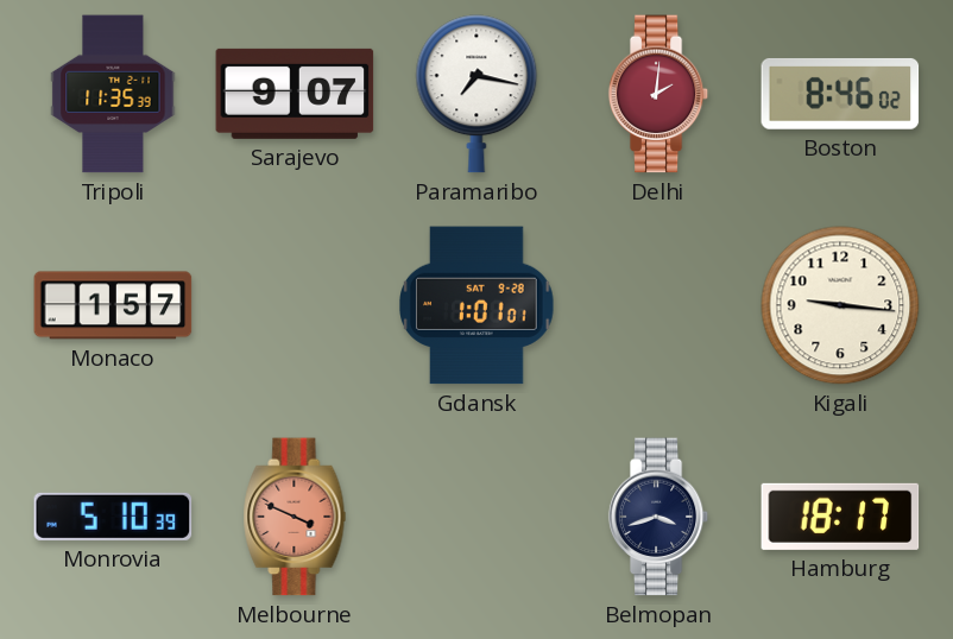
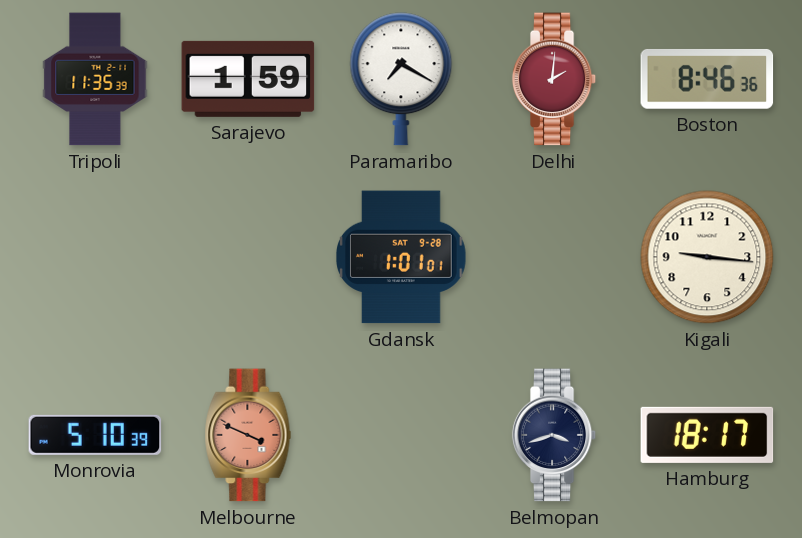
Sarajevo: 9:07 -> 1:59
Paramaribo: 7:17 -> 7:20
Boston: 8:46:02 -> 8:46:36
Monaco: 1:57 -> none
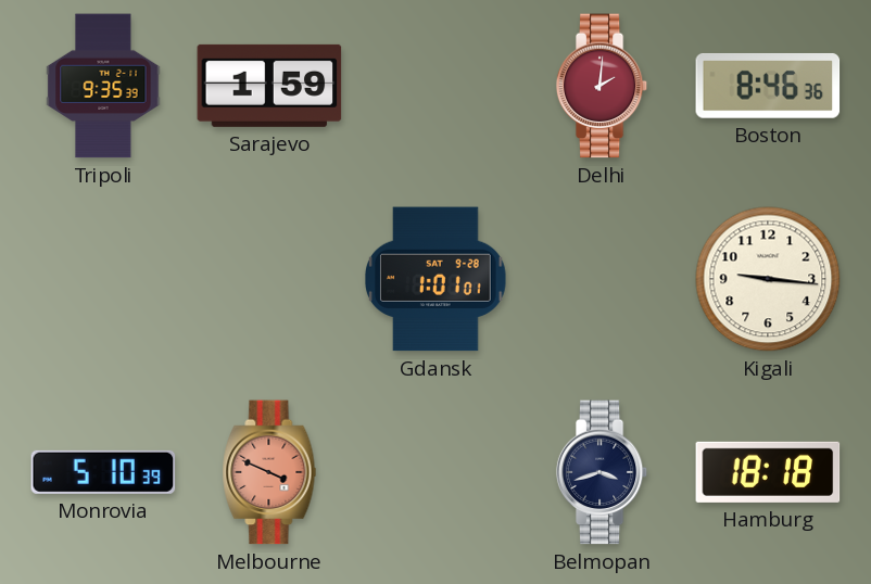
Tripoli: 11:35 -> 9:35
Paramaribo: 7:20 -> none
Hamburg: 18:17 -> 18:18
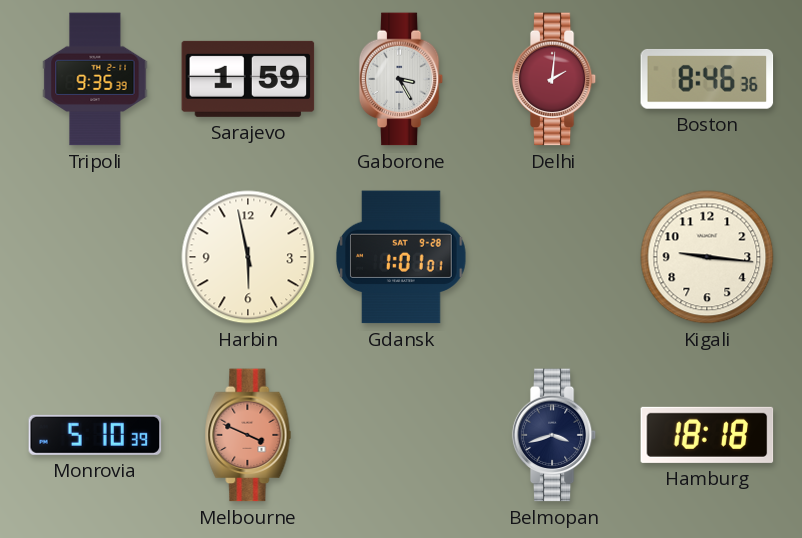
Gaborone: none -> 3:25
Harbin: none -> 5:58
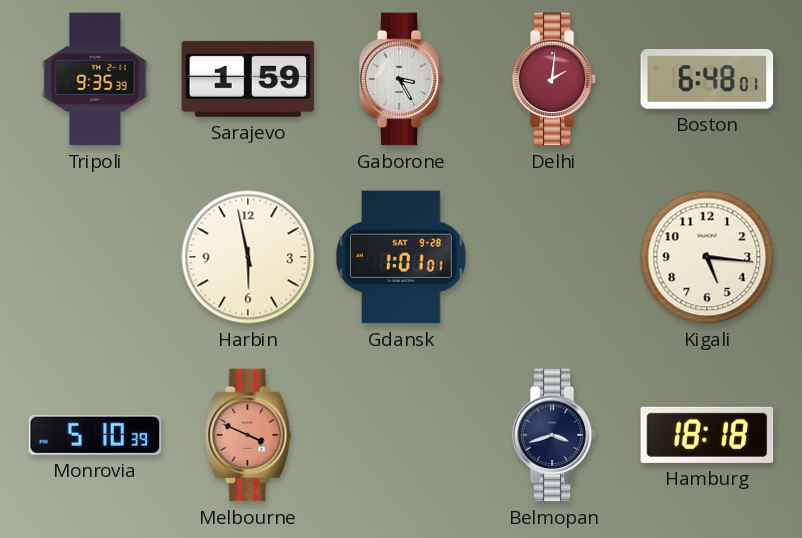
Boston: 8:46 -> 6:48
Kigali: 9:16 -> 5:16
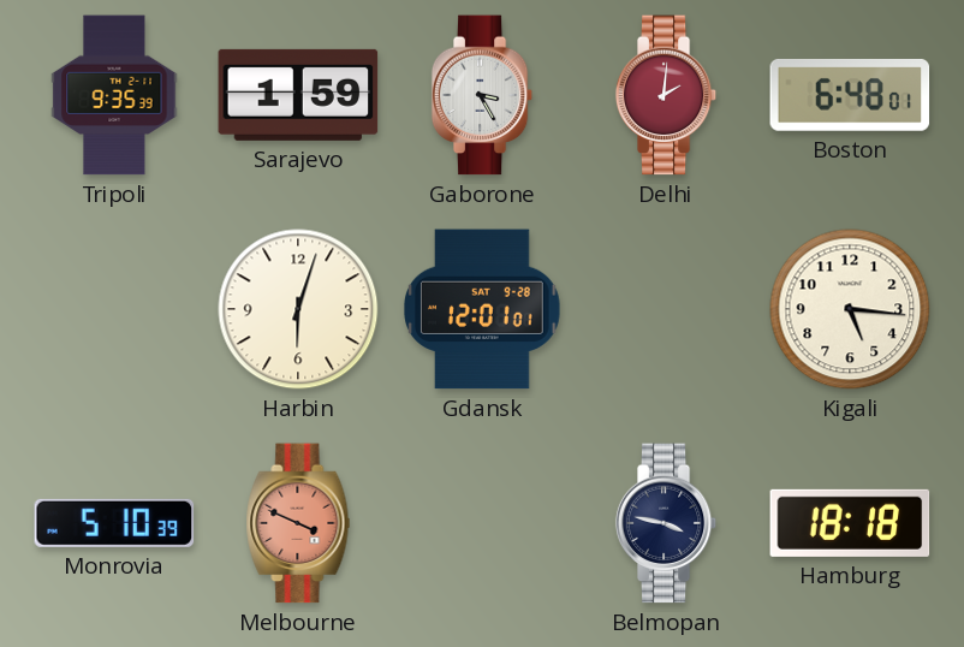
Harbin: 5:58 -> 6:03
Gdansk: 1:01 -> 12:01
Belmopan: 3:42 -> 3:47
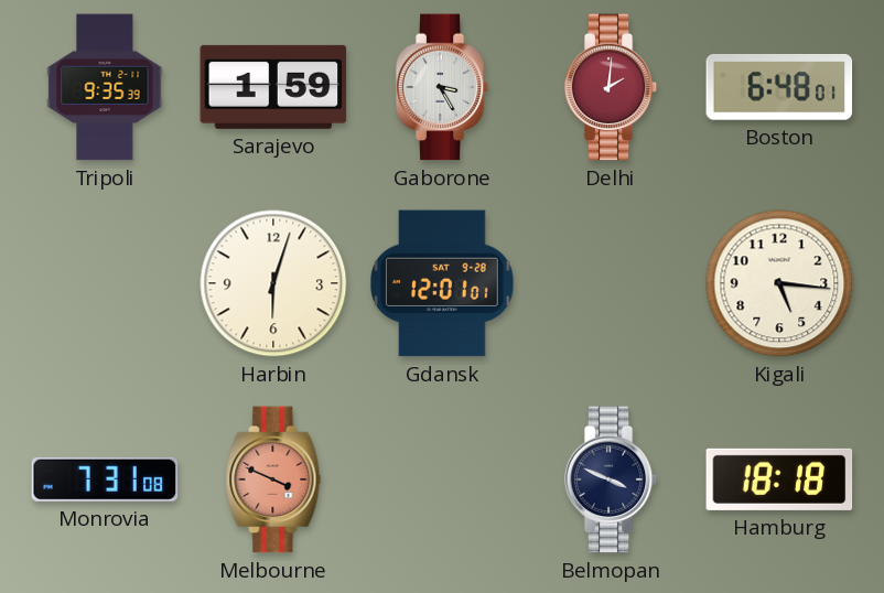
Monrovia: 5:10 -> 7:31
Belmopan: 3:47 -> 3:49
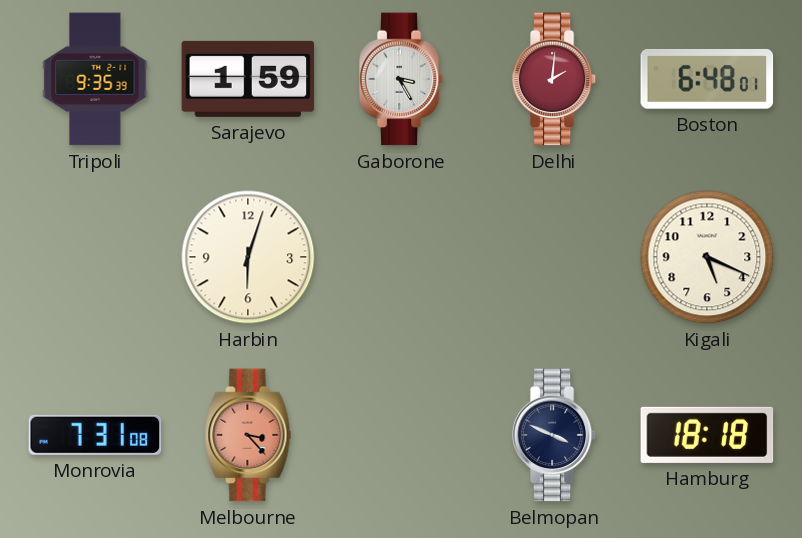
Gdansk: 12:01 -> none
Kigali: 5:16 -> 5:19
Melbourne: 3:49 -> 3:23
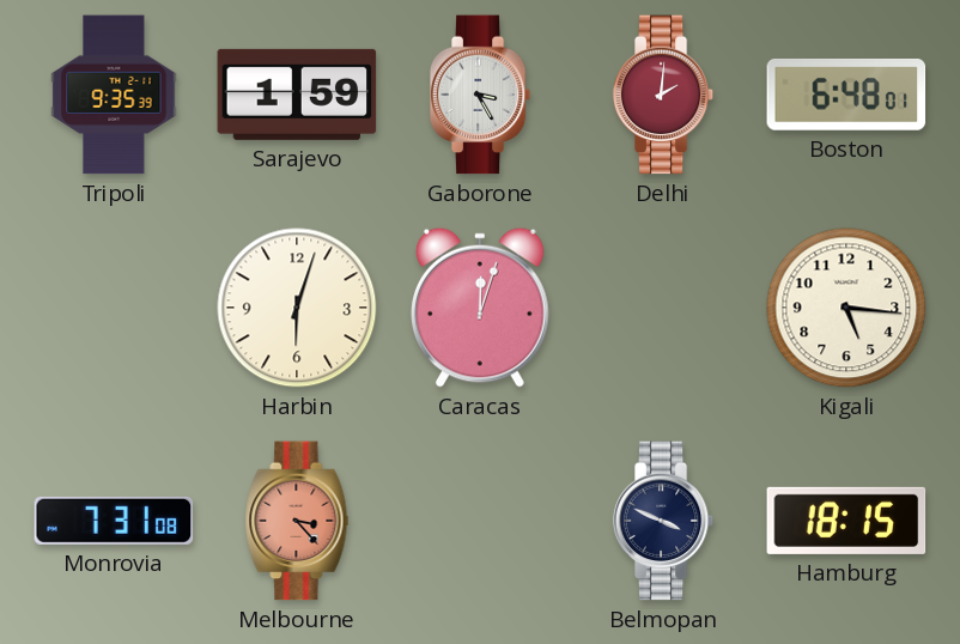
Caracas: none -> 12:03
Kigali: 5:19 -> 5:16
Hamburg: 18:18 -> 18:15
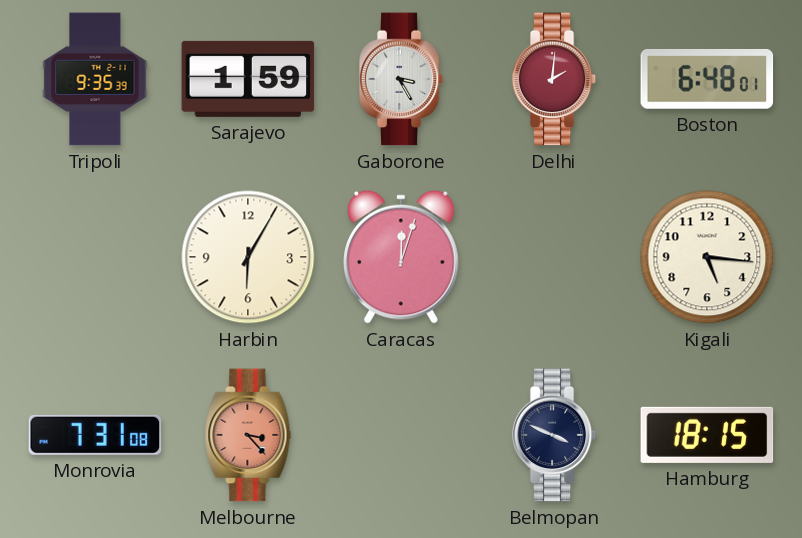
Harbin: 6:03 -> 6:05
